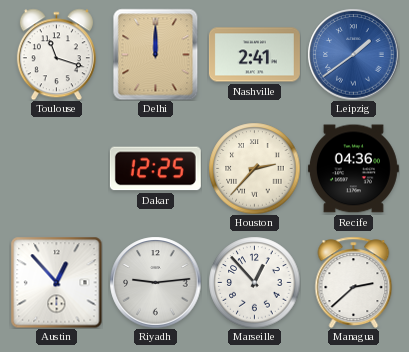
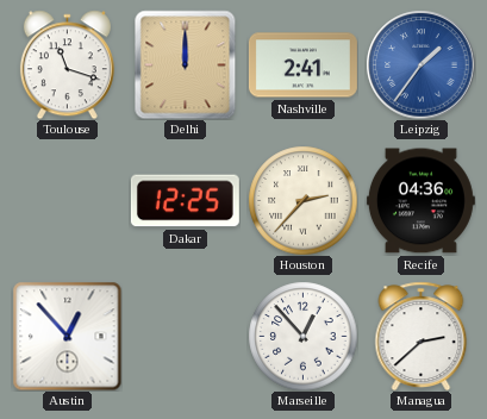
Leipzig: 1:39 -> 1:36
Riyadh: 9:14 -> none
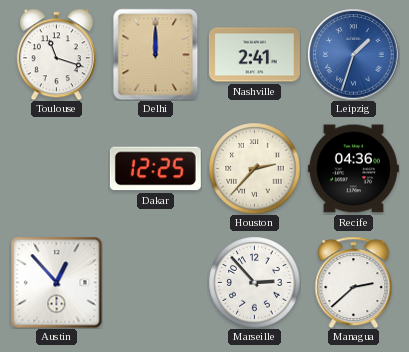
Leipzig: 1:36 -> 1:33
Marseille: 12:53 -> 2:53
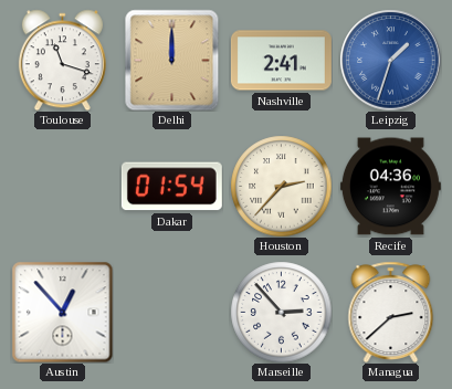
Dakar: 12:25 -> 01:54
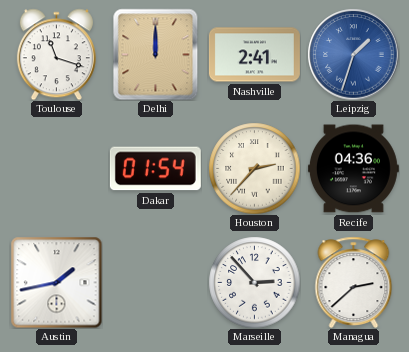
Austin: 12:53 -> 1:43
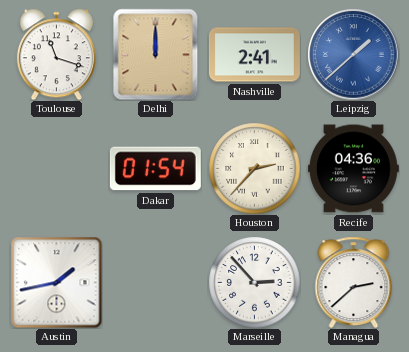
Leipzig: 1:33 -> 1:38
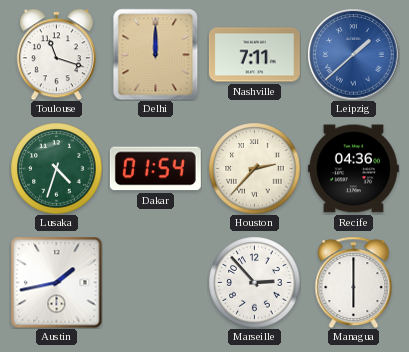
Nashville: 2:41 -> 7:11
Lusaka: none -> 4:33
Managua: 2:38 -> 6:00
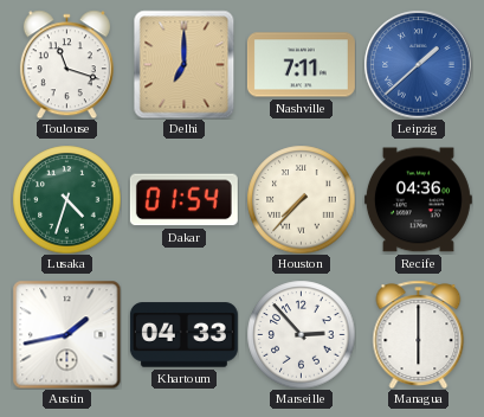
Delhi: 12:00 -> 7:00
Houston: 2:37 -> 7:37
Khartoum: none -> 04:33
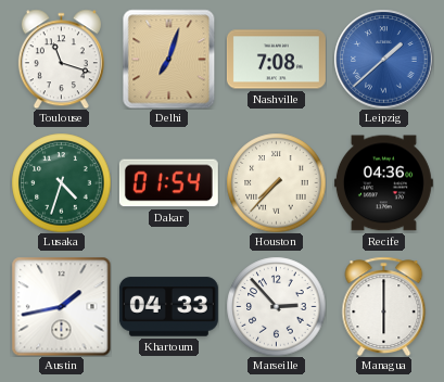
Delhi: 7:00 -> 7:03
Nashville: 7:11 -> 7:08
